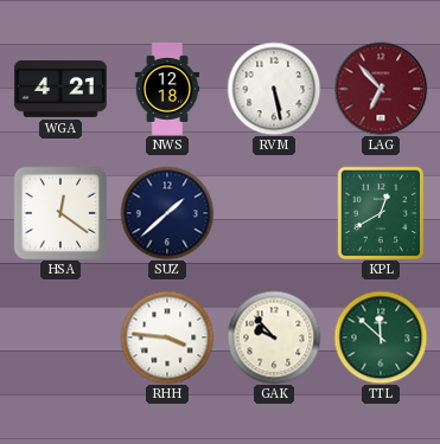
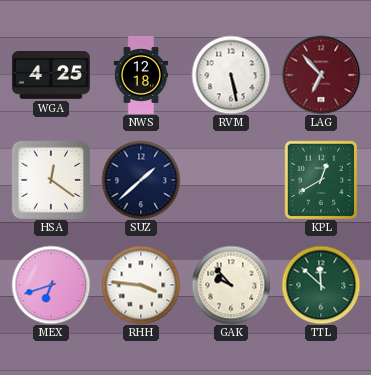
WGA: 4:21 -> 4:25
MEX: none -> 6:42
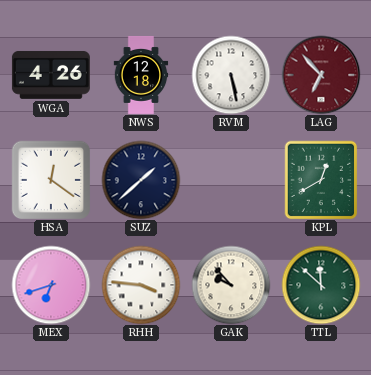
WGA: 4:25 -> 4:26
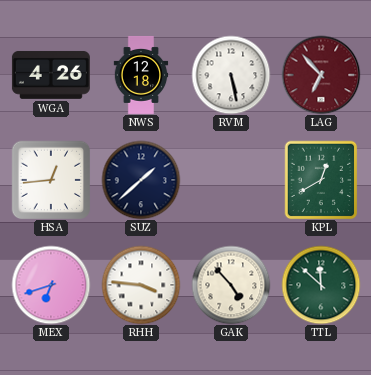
HSA: 12:21 -> 12:44
GAK: 9:53 -> 4:53
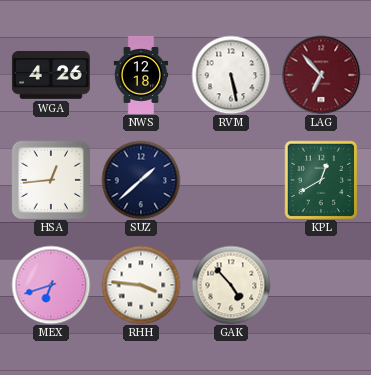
TTL: 11:52 -> none
